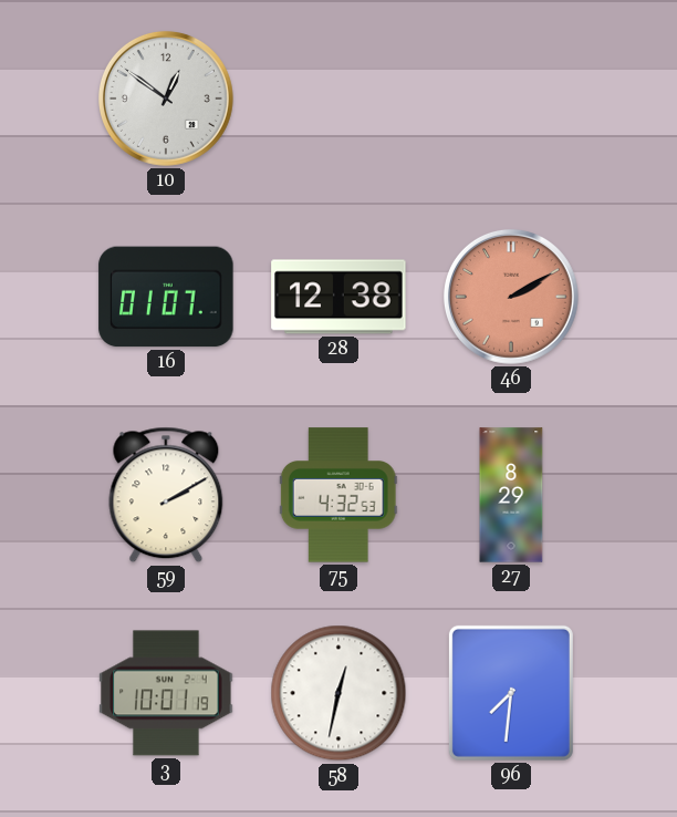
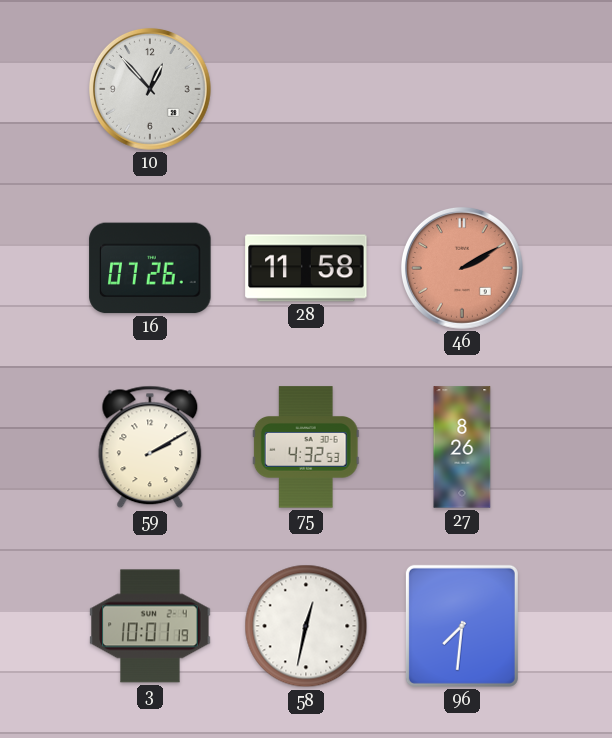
10: 12:51 -> 12:53
16: 01:07 -> 07:26
28: 12:38 -> 11:58
27: 8:29 -> 8:26
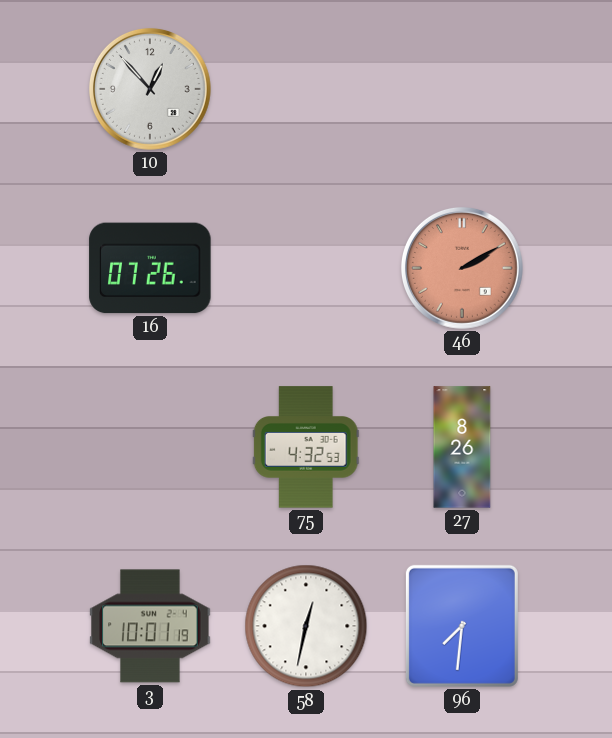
28: 11:58 -> none
59: 2:10 -> none
